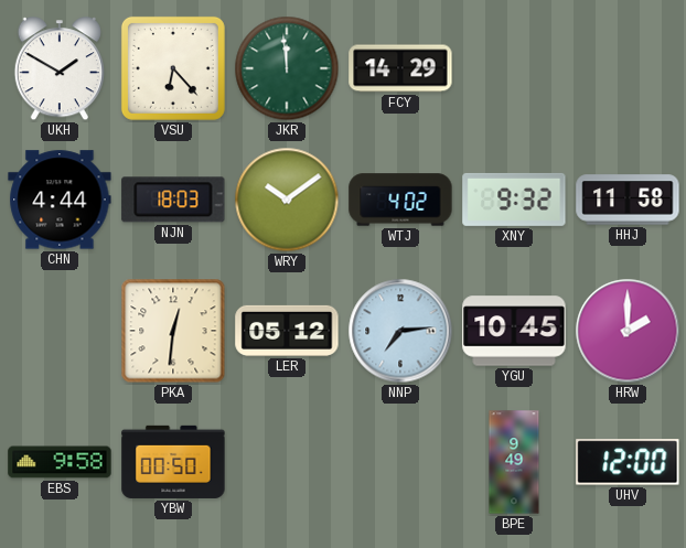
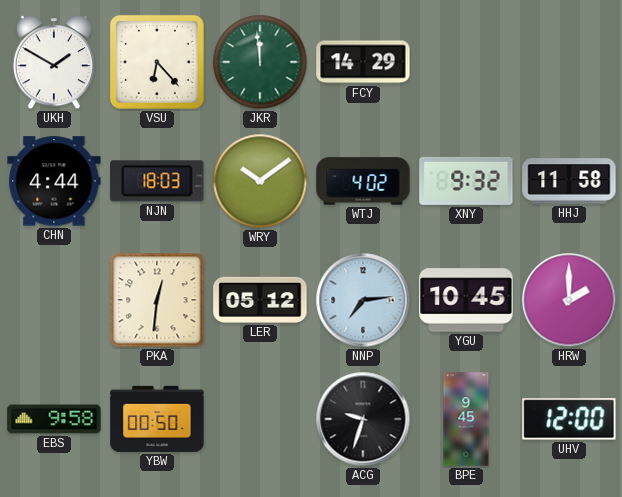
ACG: none -> 9:33
BPE: 9:49 -> 9:45
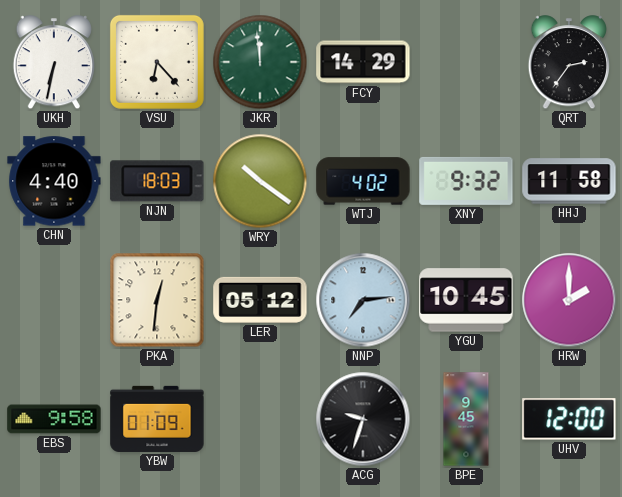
UKH: 1:50 -> 6:32
QRT: none -> 2:36
CHN: 4:44 -> 4:40
WRY: 10:09 -> 10:21
YBW: 00:50 -> 01:09
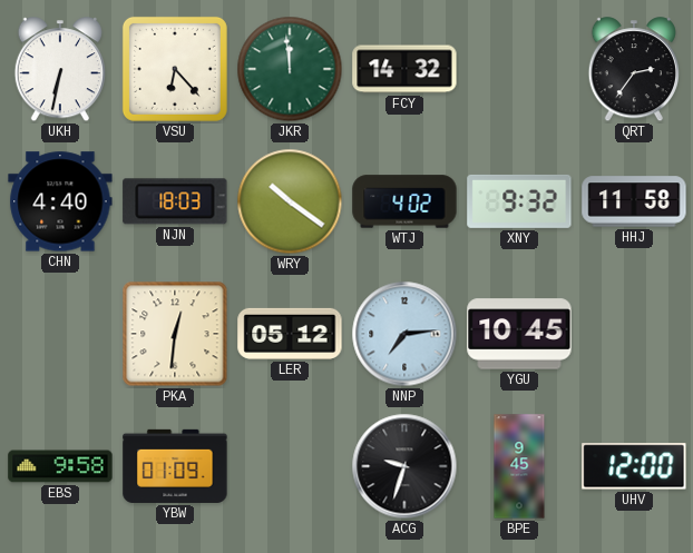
FCY: 14:29 -> 14:32
HRW: 2:00 -> none
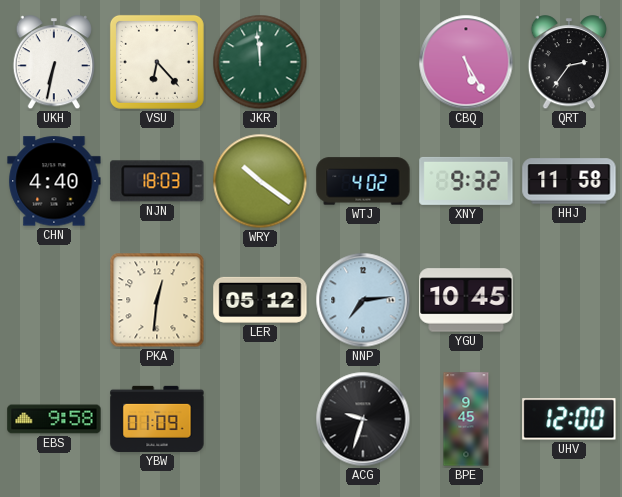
FCY: 14:32 -> none
CBQ: none -> 5:25
